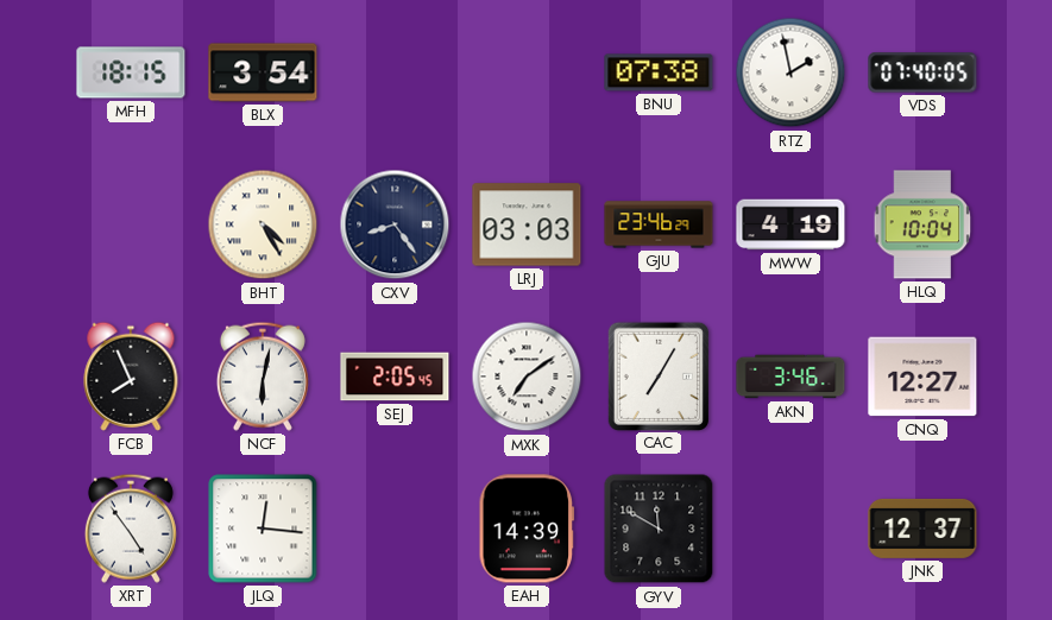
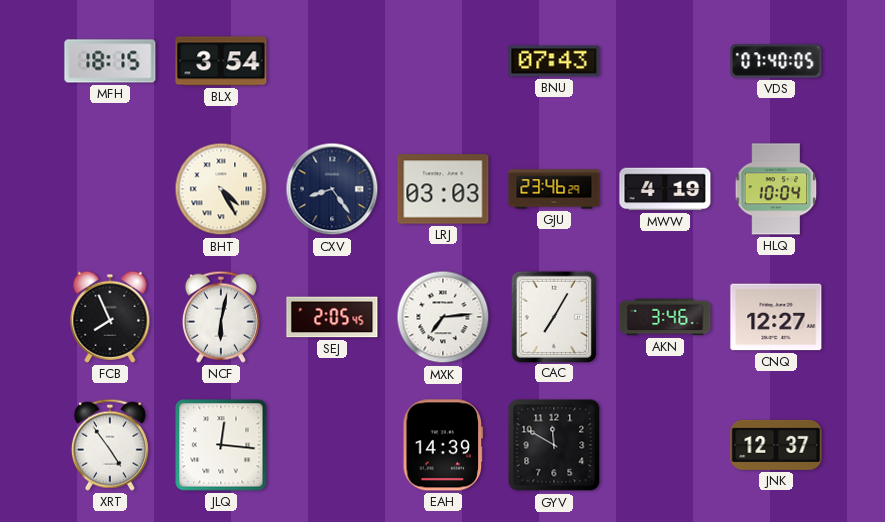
BNU: 07:38 -> 07:43
RTZ: 1:58 -> none
MXK: 7:09 -> 7:14
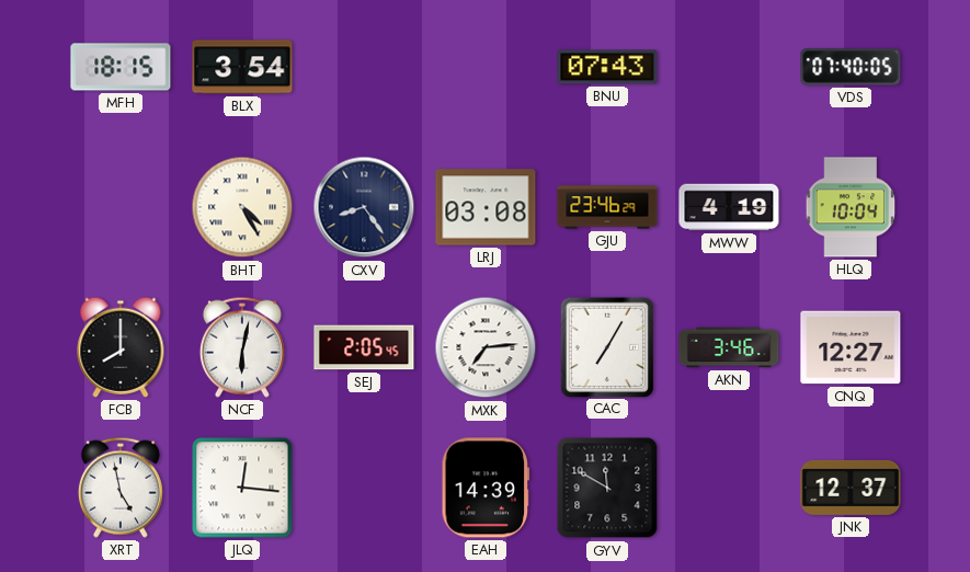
LRJ: 03:03 -> 03:08
FCB: 7:56 -> 8:00
XRT: 4:54 -> 4:58
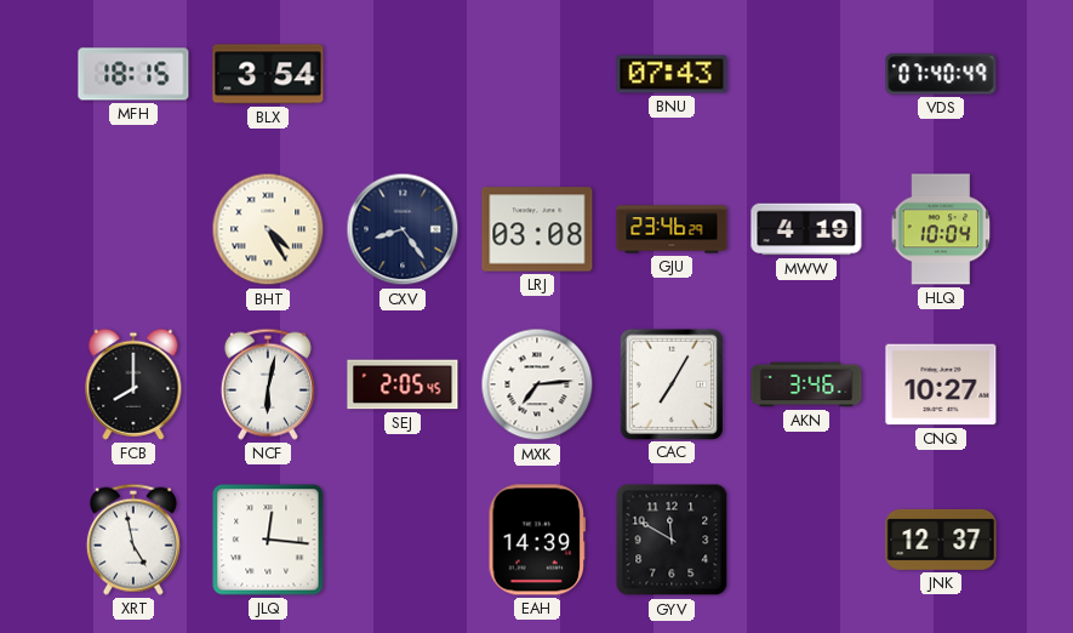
VDS: 07:40:05 -> 07:40:49
CNQ: 12:27 -> 10:27
